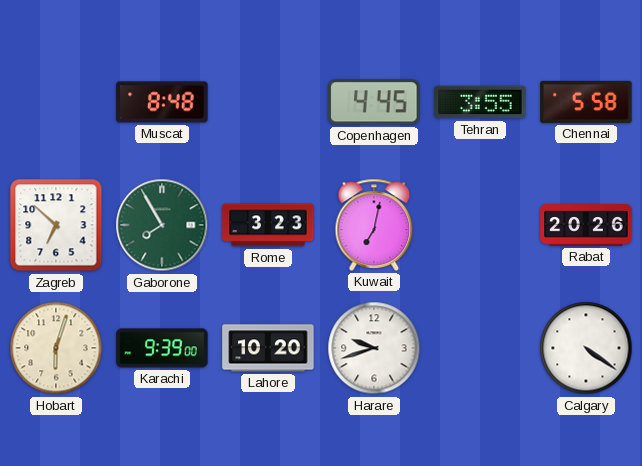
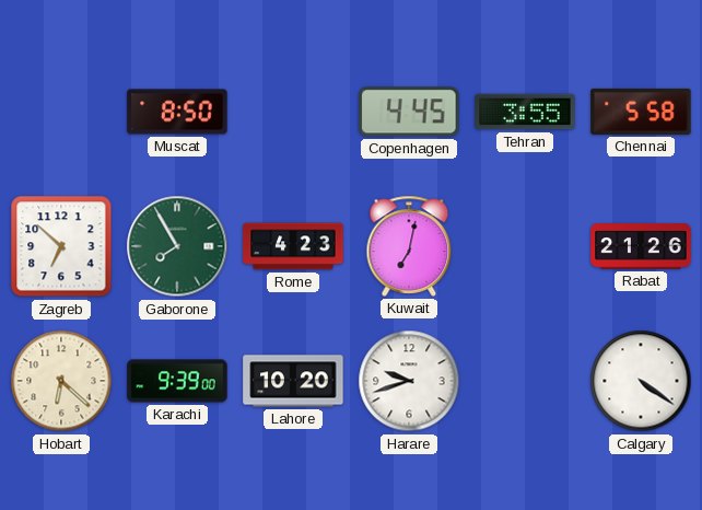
Muscat: 8:48 -> 8:50
Rome: 3:23 -> 4:23
Rabat: 20:26 -> 21:26
Hobart: 6:03 -> 6:22
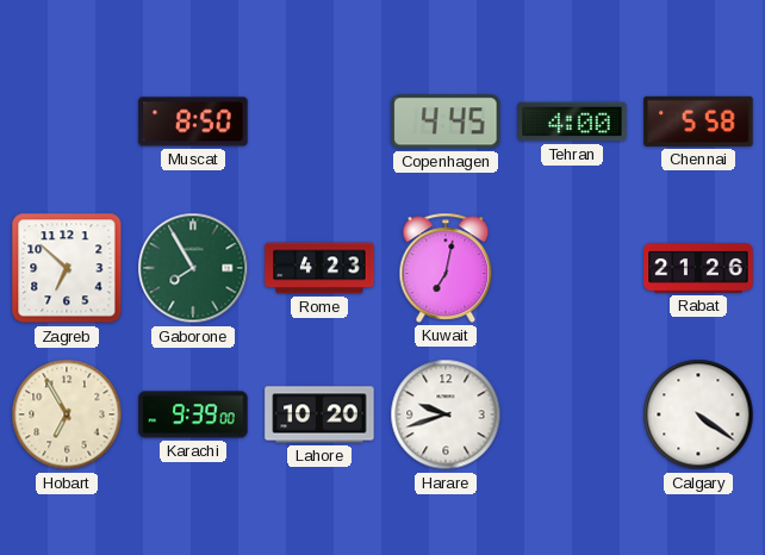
Tehran: 3:55 -> 4:00
Hobart: 6:22 -> 6:55
